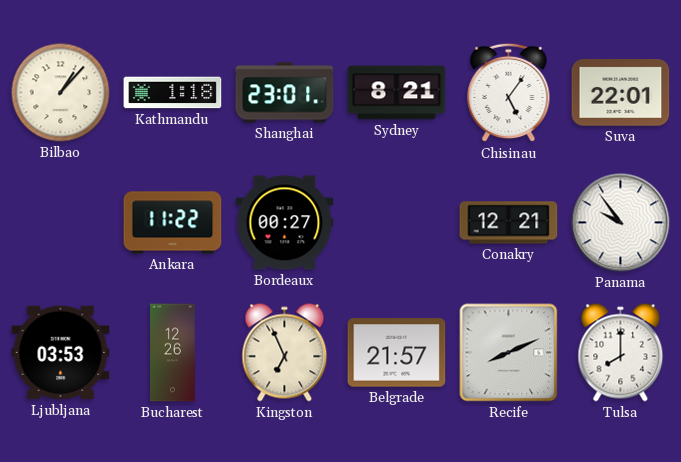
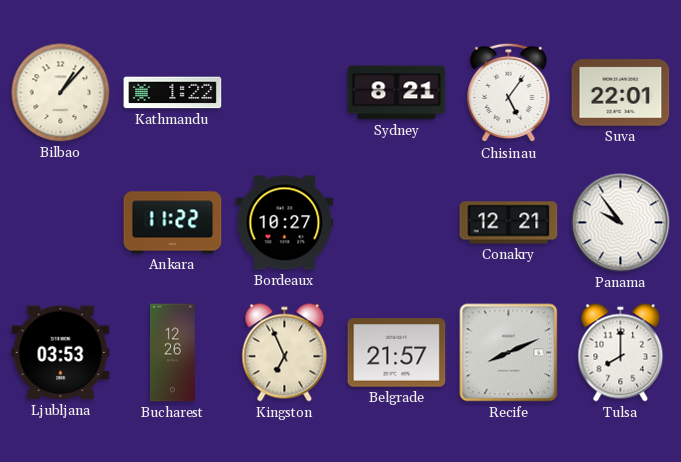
Kathmandu: 1:18 -> 1:22
Shanghai: 23:01 -> none
Bordeaux: 00:27 -> 10:27
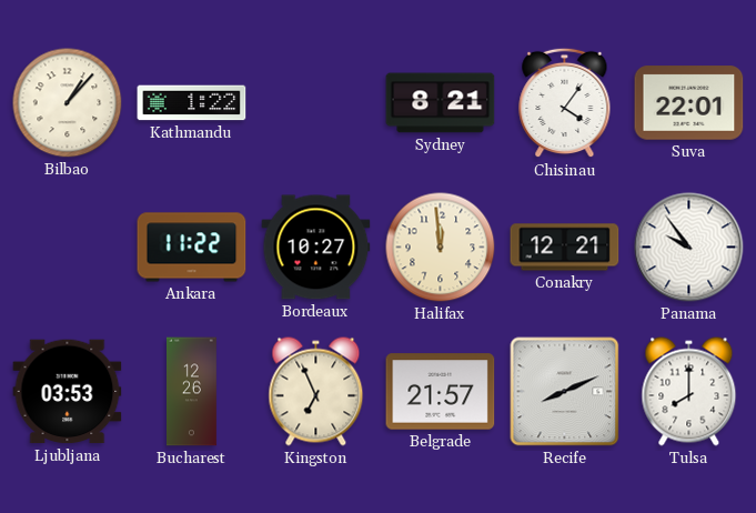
Chisinau: 5:06 -> 4:06
Halifax: none -> 11:59
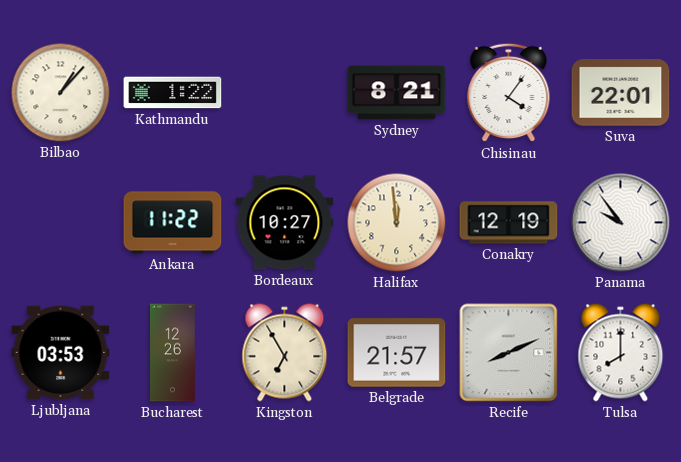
Conakry: 12:21 -> 12:19
Kingston: 6:56 -> 6:55
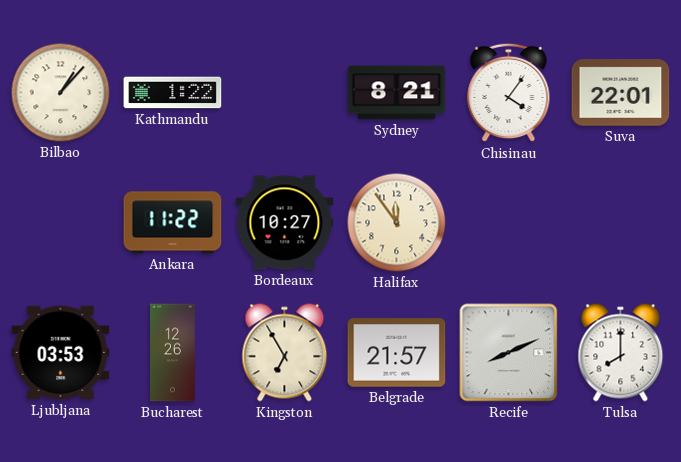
Halifax: 11:59 -> 11:54
Conakry: 12:19 -> none
Panama: 9:54 -> none
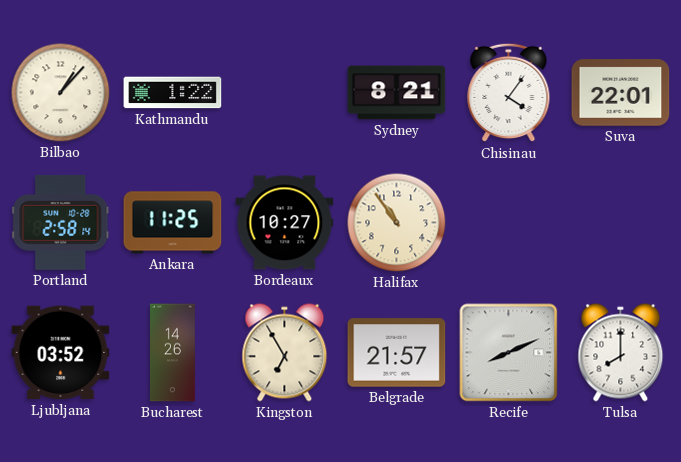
Portland: none -> 2:58
Ankara: 11:22 -> 11:25
Halifax: 11:54 -> 10:54
Ljubljana: 03:53 -> 03:52
Bucharest: 12:26 -> 14:26
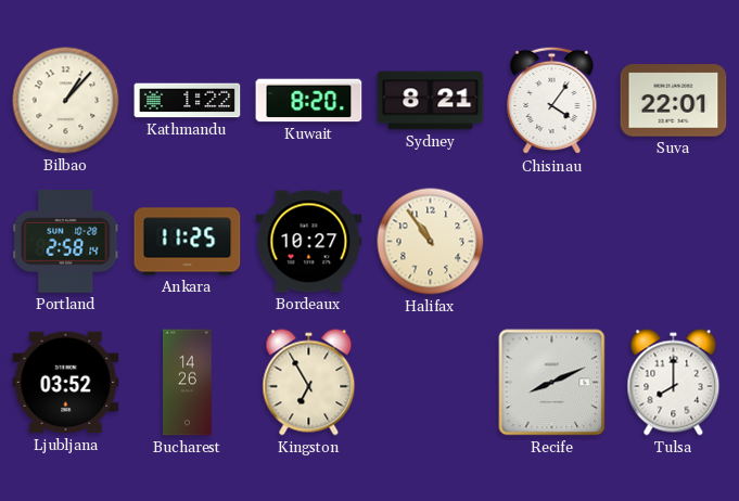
Kuwait: none -> 8:20
Belgrade: 21:57 -> none
